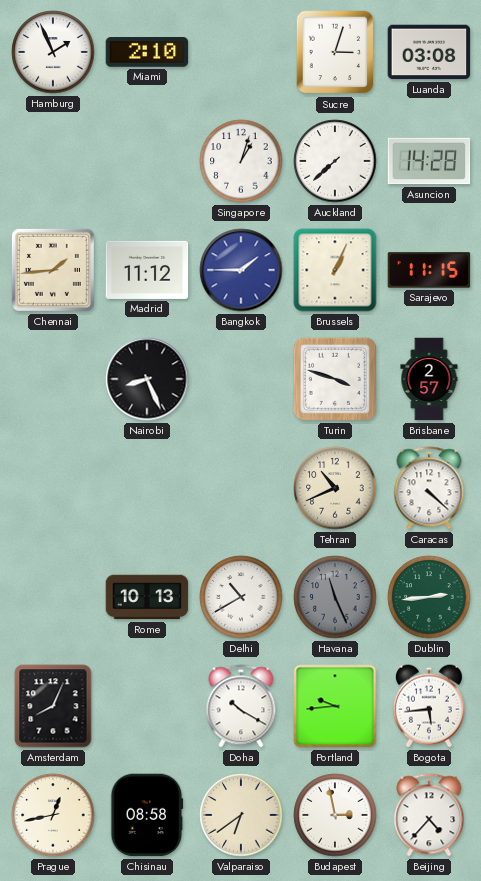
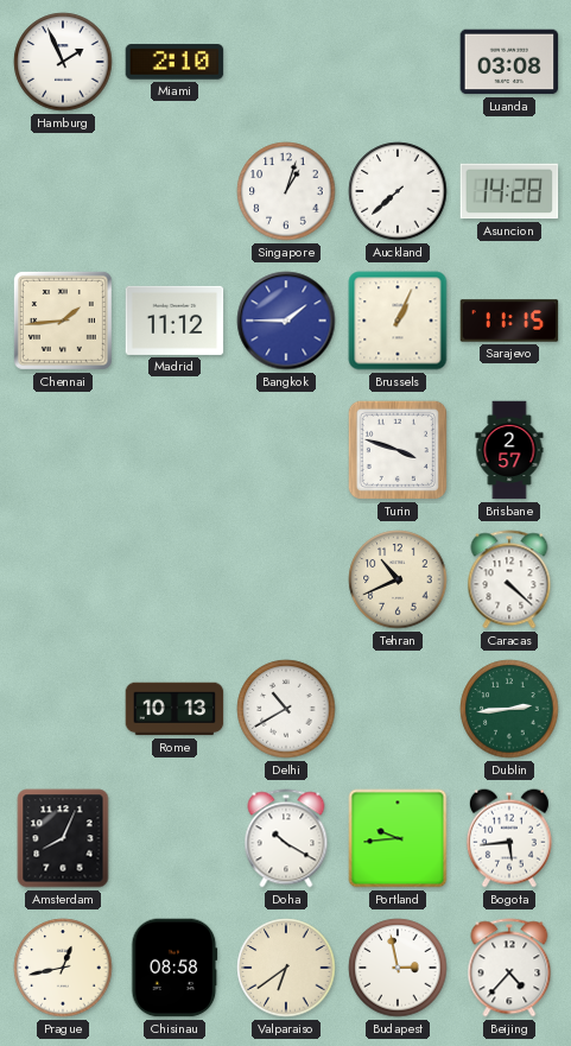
Sucre: 3:03 -> none
Nairobi: 8:26 -> none
Havana: 11:26 -> none
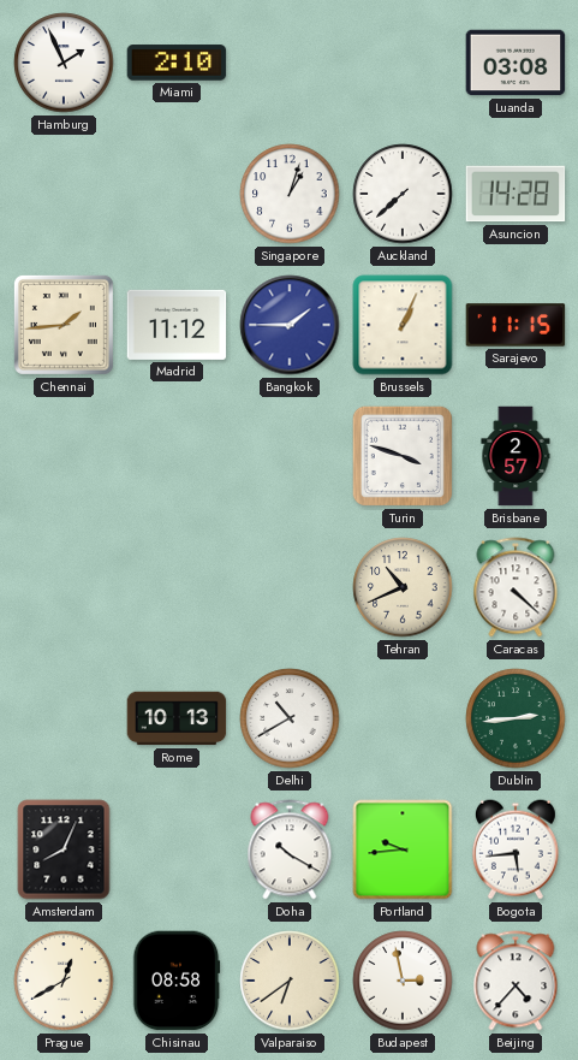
Prague: 12:43 -> 12:40
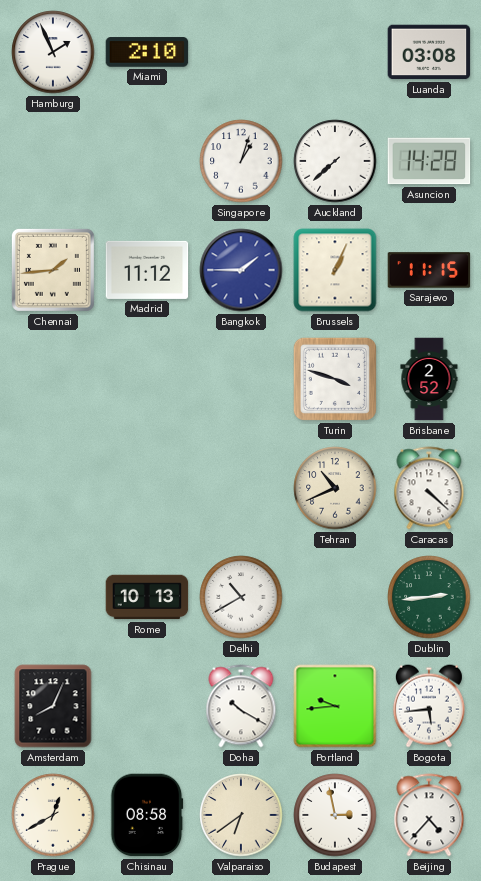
Brisbane: 2:57 -> 2:52
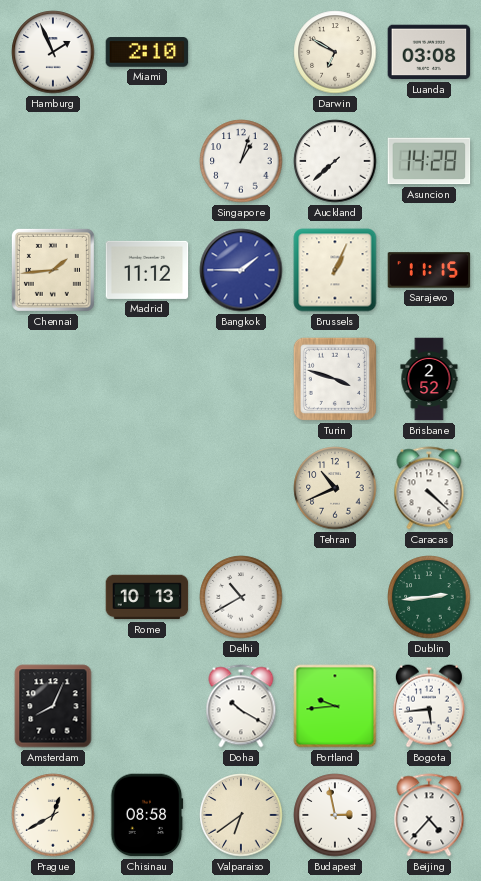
Darwin: none -> 6:50
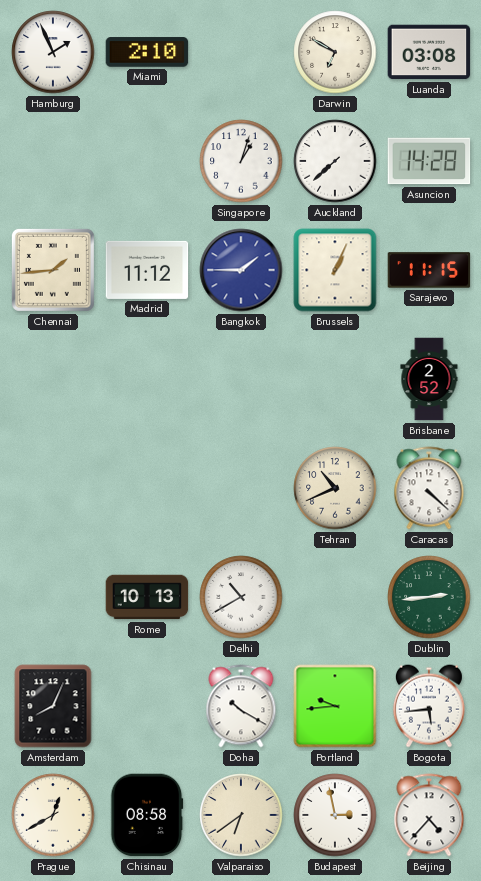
Turin: 3:48 -> none
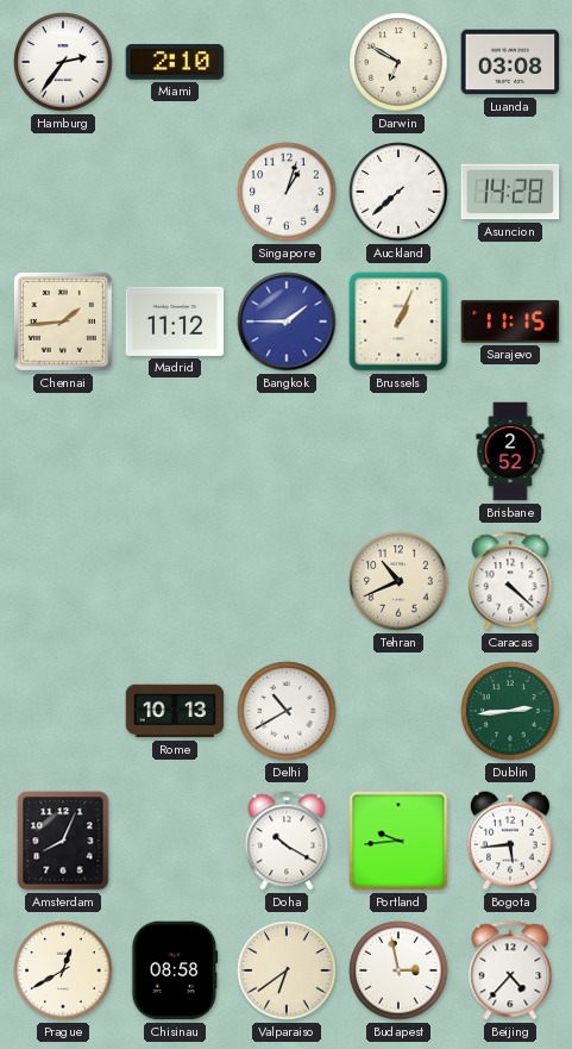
Hamburg: 1:56 -> 2:36
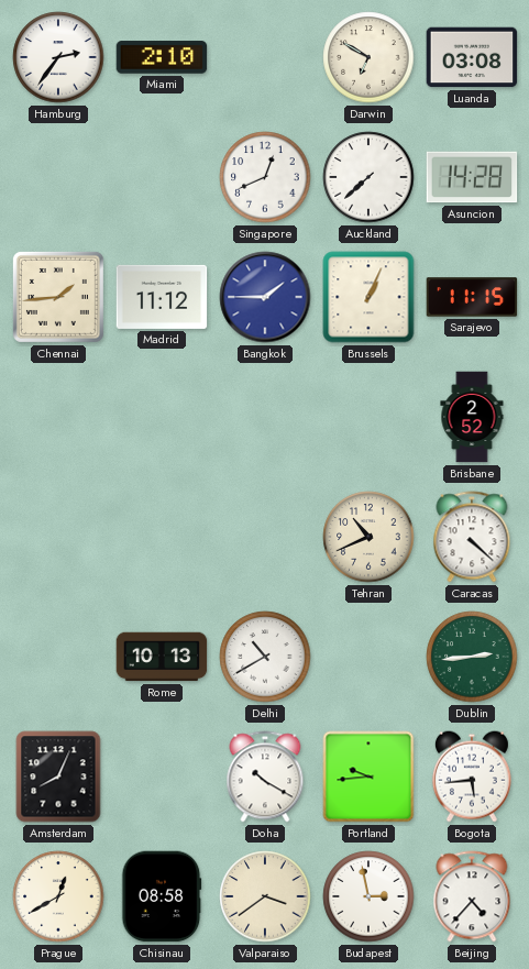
Singapore: 1:03 -> 12:41
Valparaiso: 6:39 -> 3:39
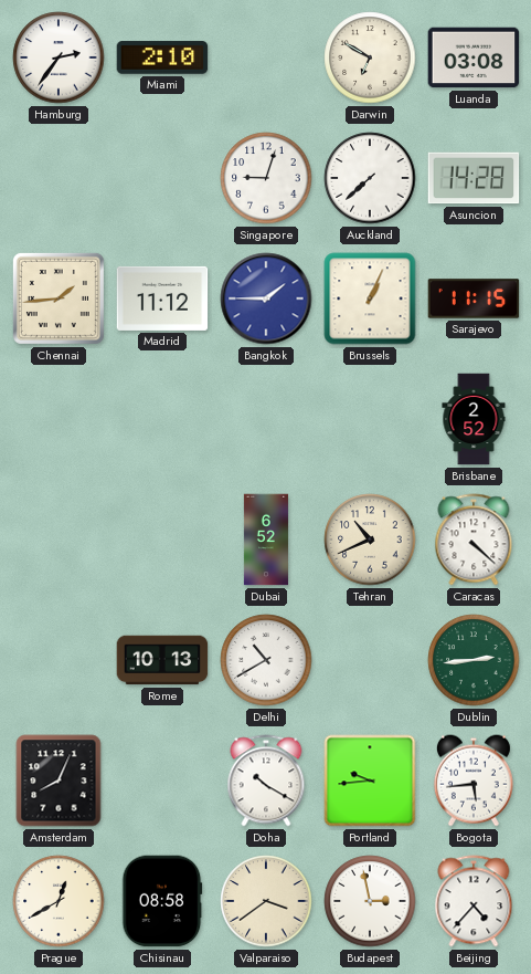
Singapore: 12:41 -> 9:03
Dubai: none -> 6:52
